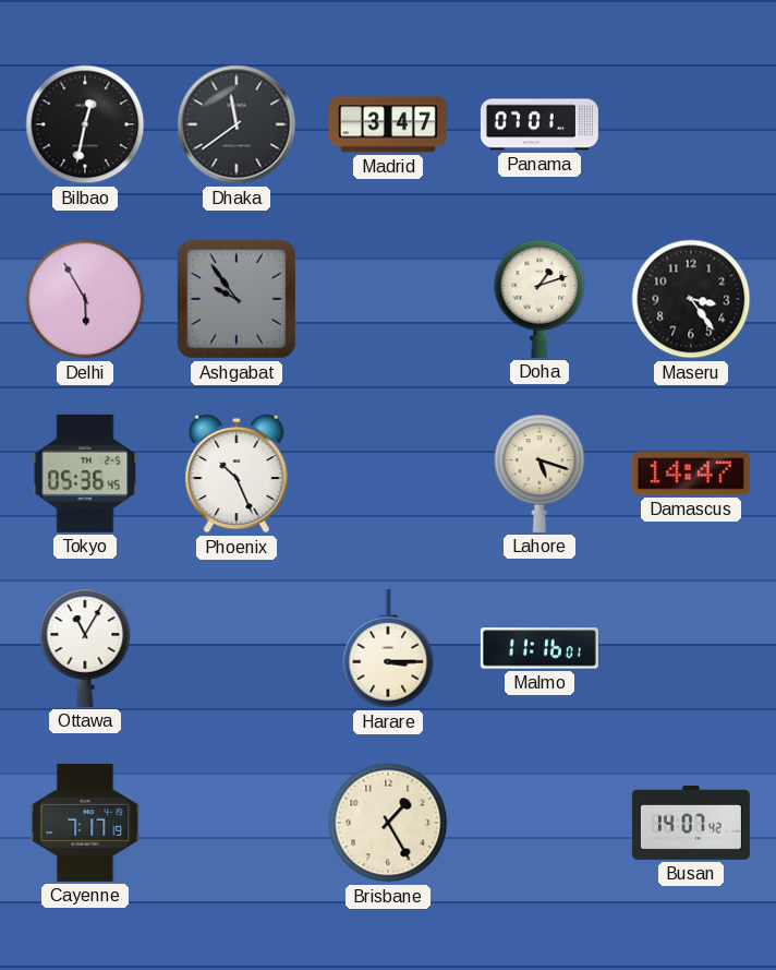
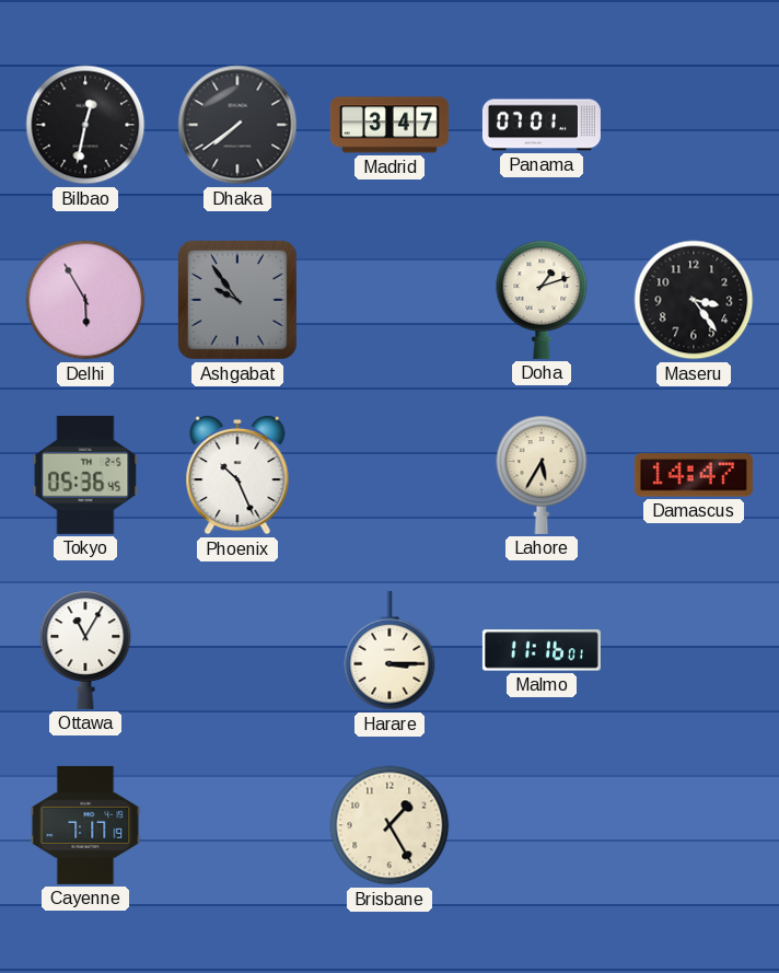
Dhaka: 11:39 -> 7:39
Lahore: 5:18 -> 5:35
Busan: 14:07 -> none
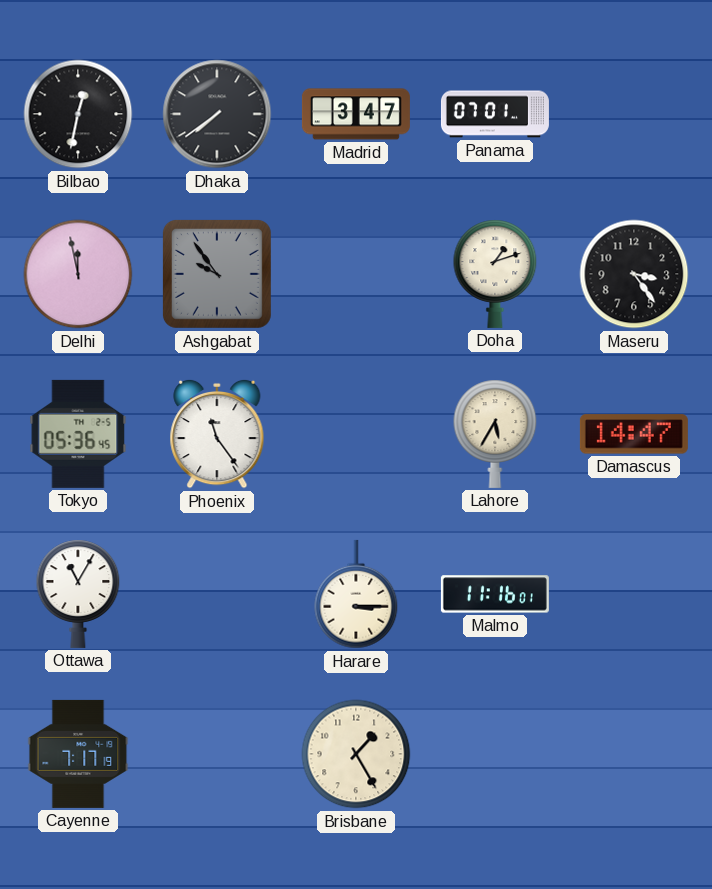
Delhi: 5:55 -> 11:58
Phoenix: 10:26 -> 11:24
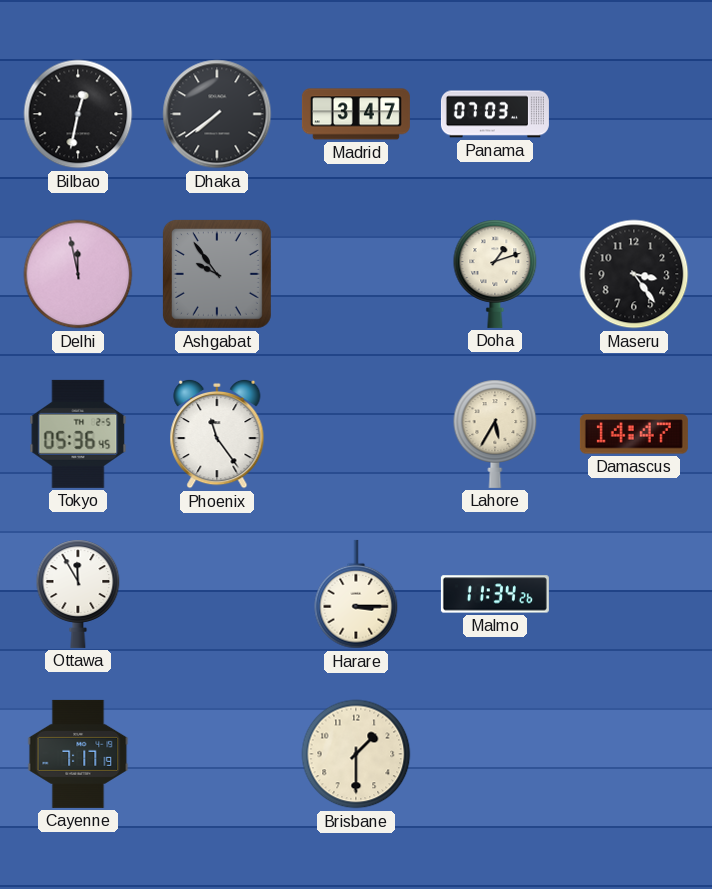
Panama: 07:01 -> 07:03
Ottawa: 11:05 -> 11:55
Malmo: 11:16 -> 11:34
Brisbane: 1:25 -> 1:30
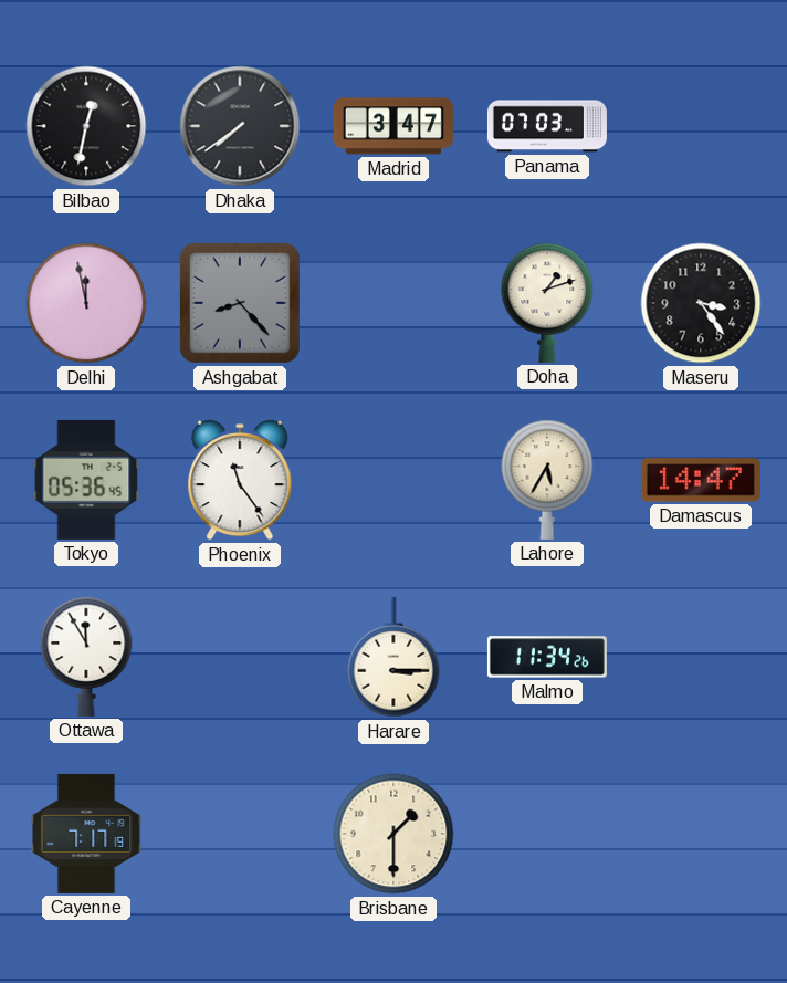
Ashgabat: 9:54 -> 8:23
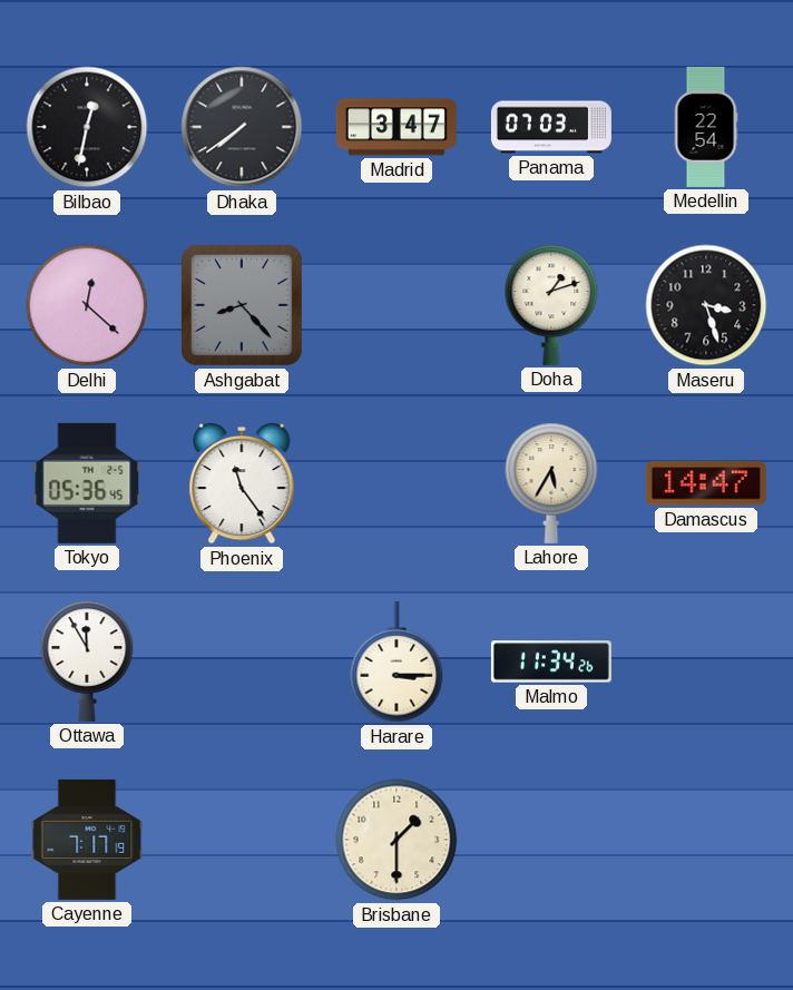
Medellin: none -> 22:54
Delhi: 11:58 -> 12:22
Maseru: 3:24 -> 3:27
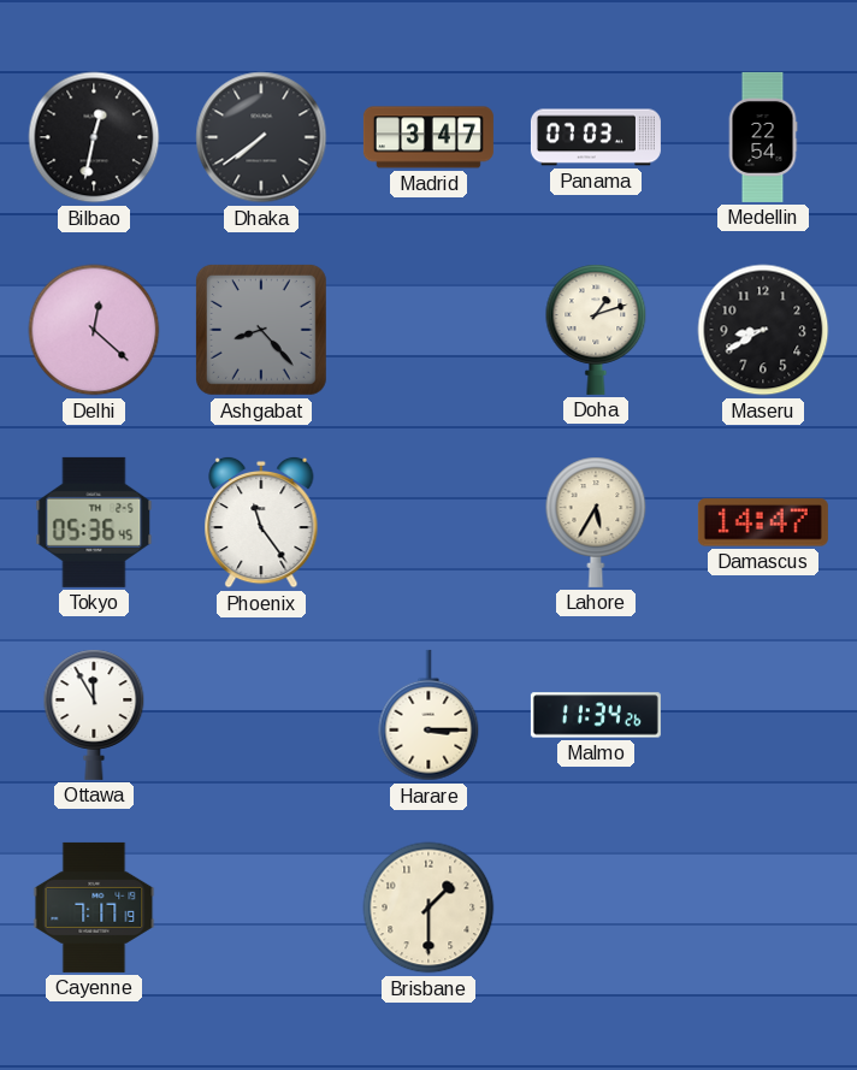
Maseru: 3:27 -> 8:40
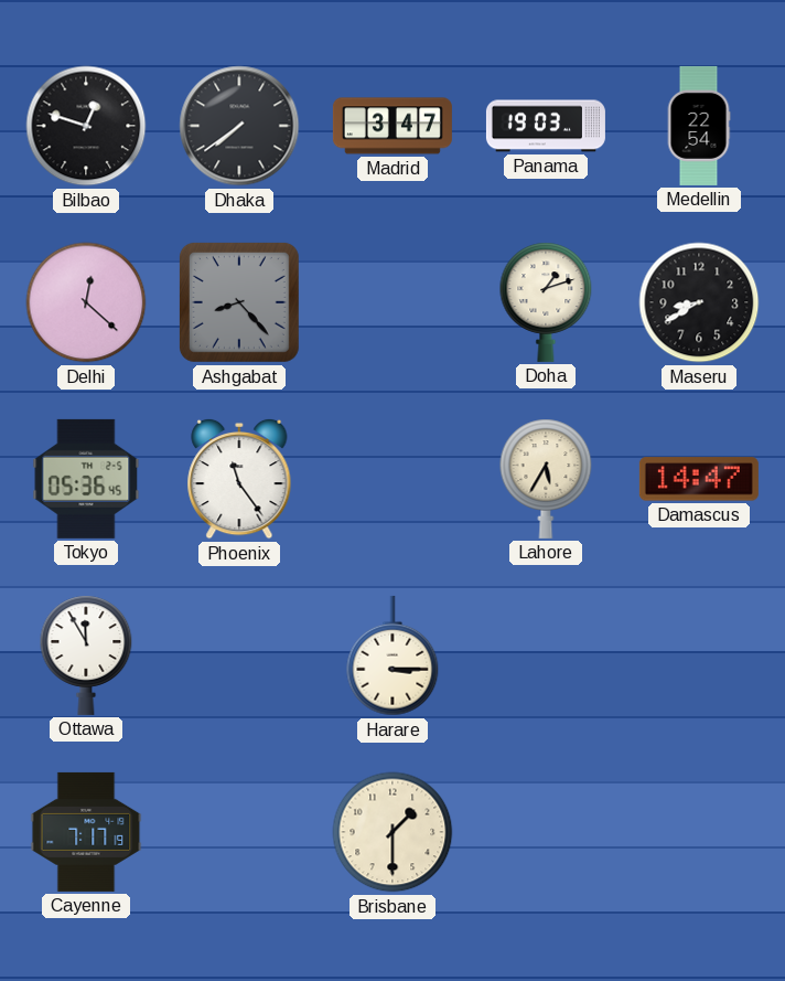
Bilbao: 12:32 -> 12:48
Panama: 07:03 -> 19:03
Malmo: 11:34 -> none
